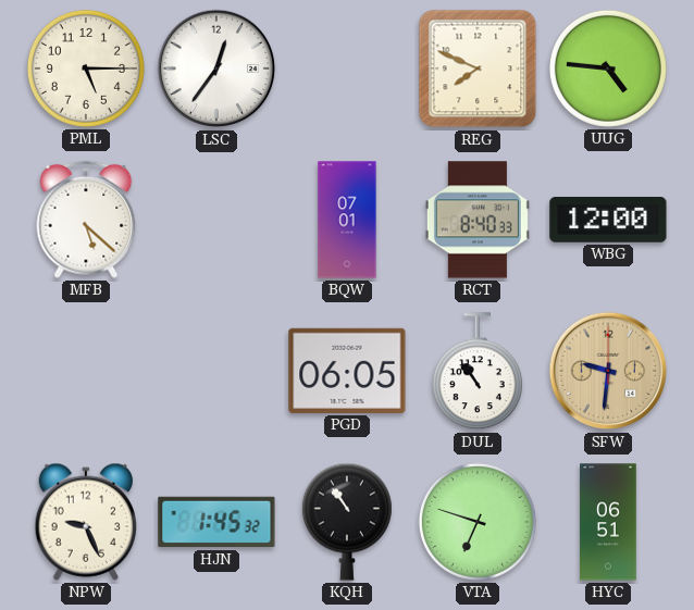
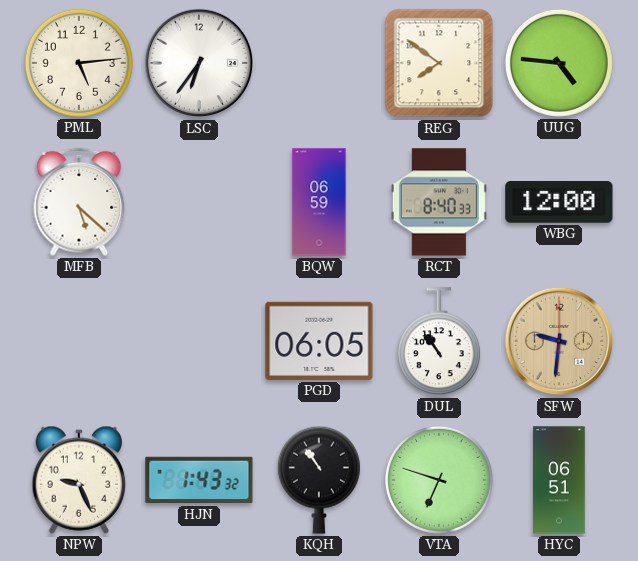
PML: 5:15 -> 5:14
LSC: 12:36 -> 6:36
REG: 7:49 -> 7:51
BQW: 07:01 -> 06:59
HJN: 1:45 -> 1:43
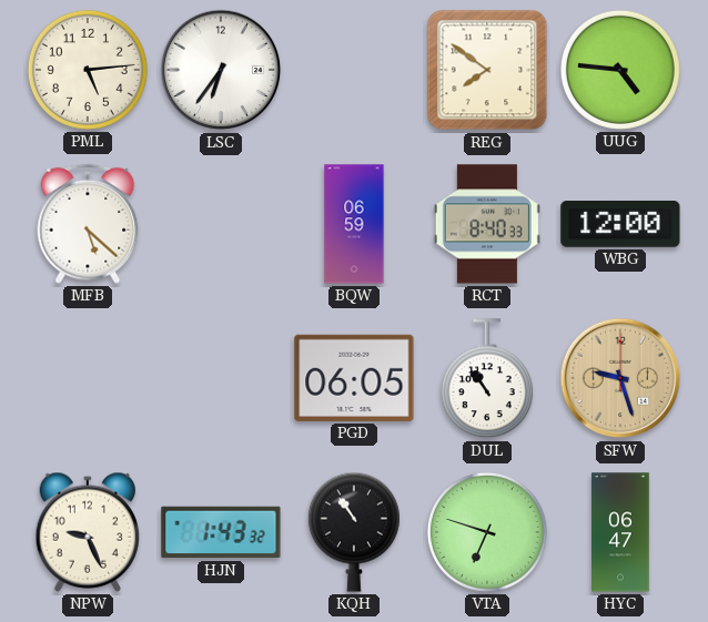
SFW: 9:31 -> 9:27
HYC: 06:51 -> 06:47
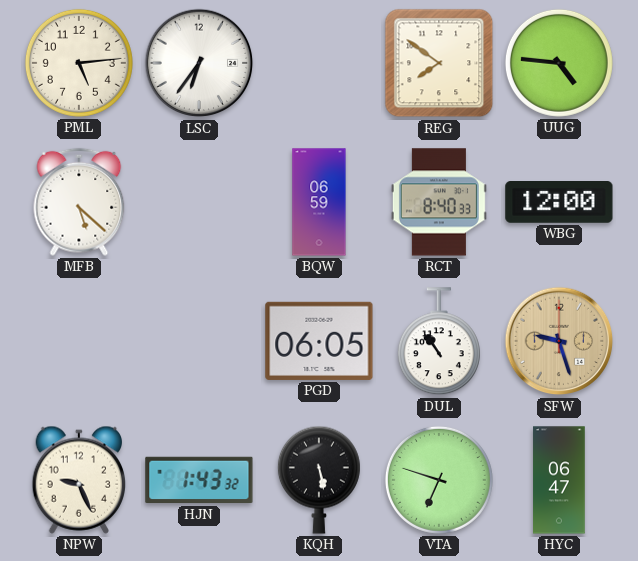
KQH: 10:54 -> 5:28
